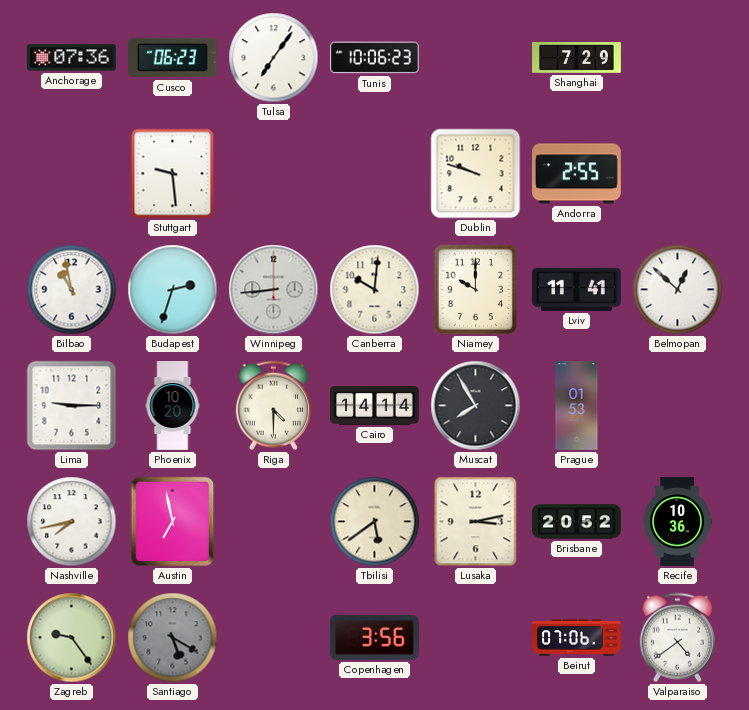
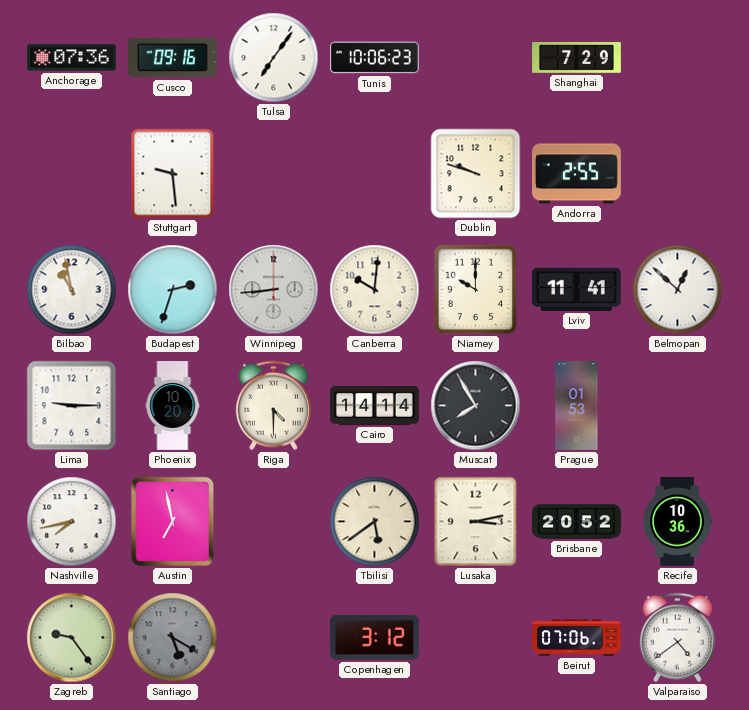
Cusco: 06:23 -> 09:16
Copenhagen: 3:56 -> 3:12
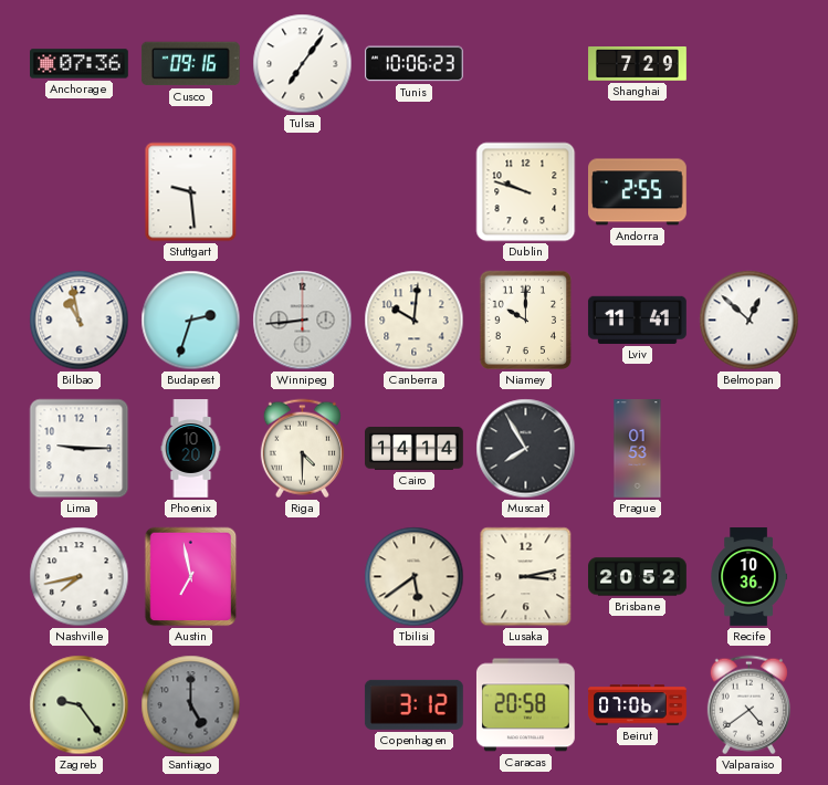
Santiago: 5:20 -> 5:00
Caracas: none -> 20:58
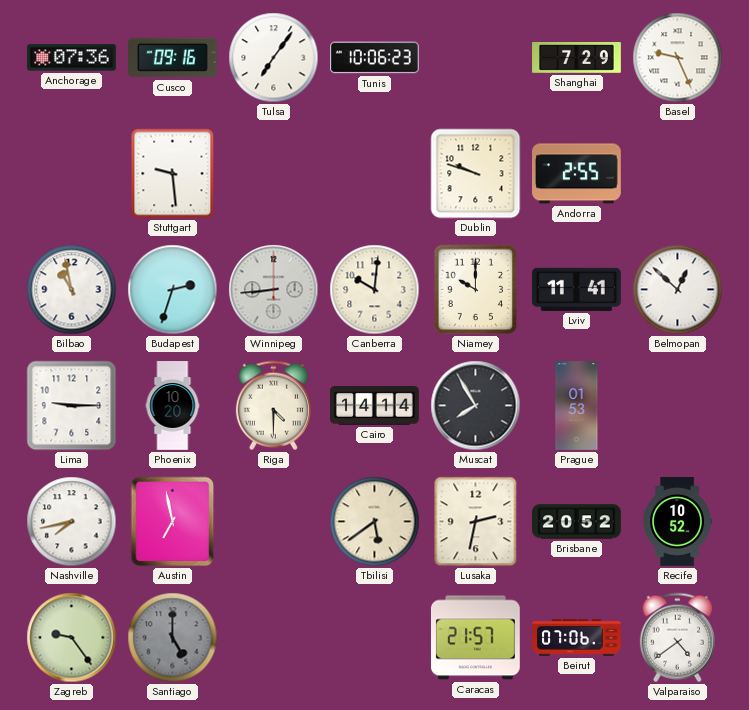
Basel: none -> 9:26
Lusaka: 3:13 -> 2:32
Recife: 10:36 -> 10:52
Copenhagen: 3:12 -> none
Caracas: 20:58 -> 21:57
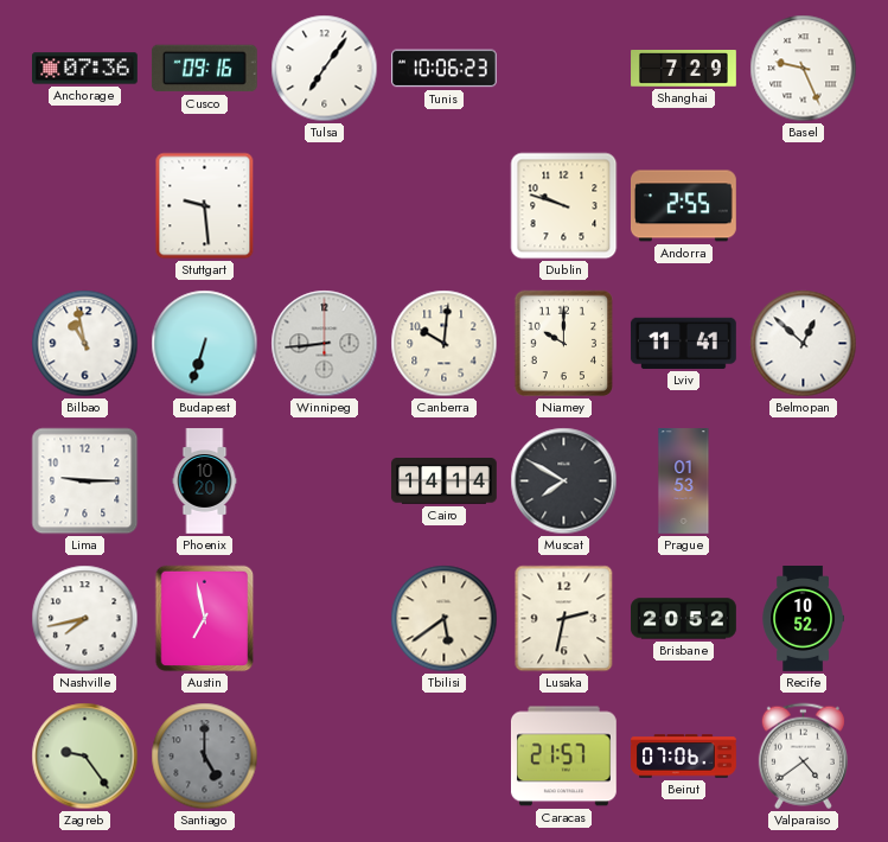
Budapest: 2:33 -> 6:33
Riga: 4:30 -> none
Muscat: 7:55 -> 7:50
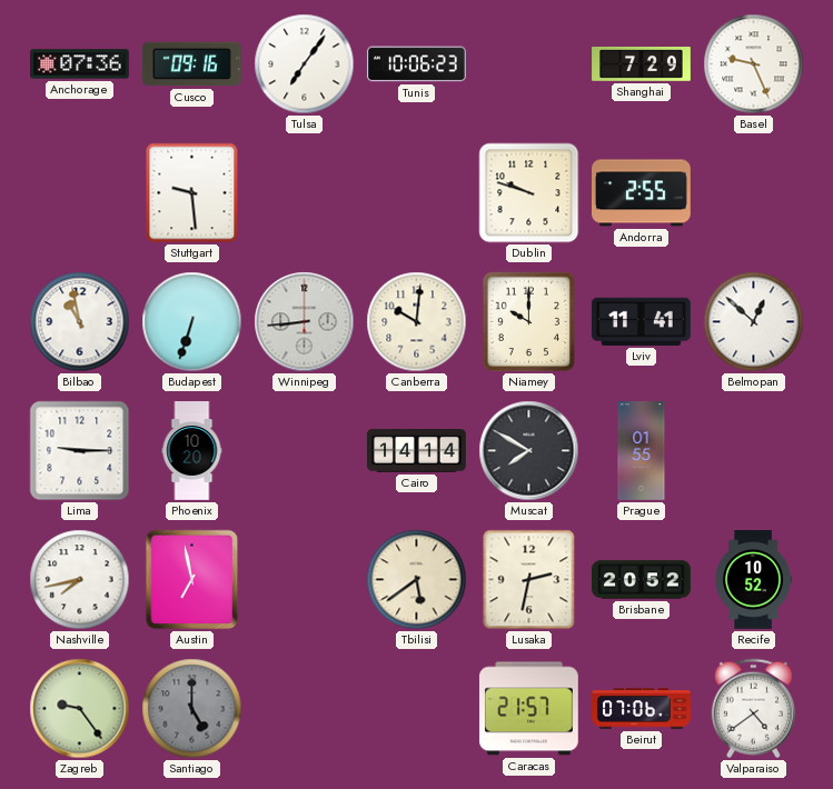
Prague: 01:53 -> 01:55
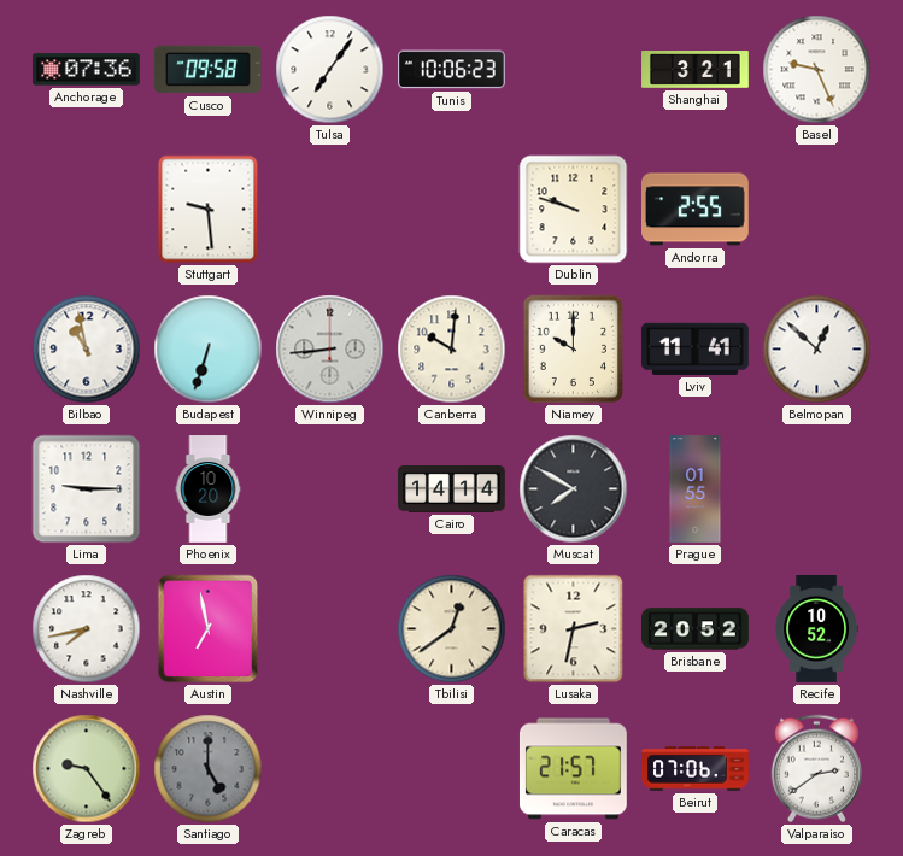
Cusco: 09:16 -> 09:58
Shanghai: 7:29 -> 3:21
Tbilisi: 5:39 -> 12:39
Valparaiso: 4:39 -> 2:39
